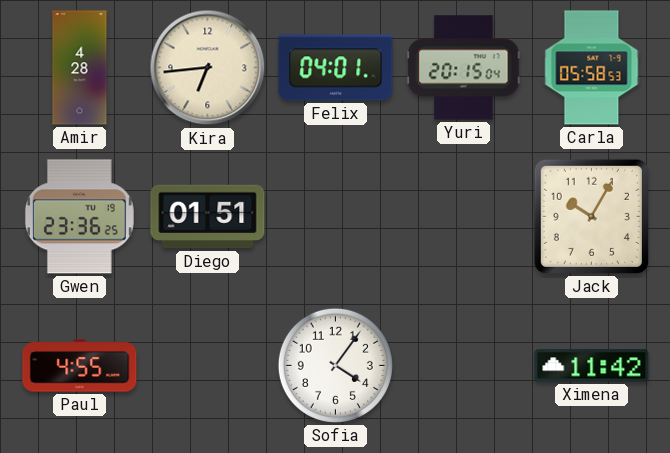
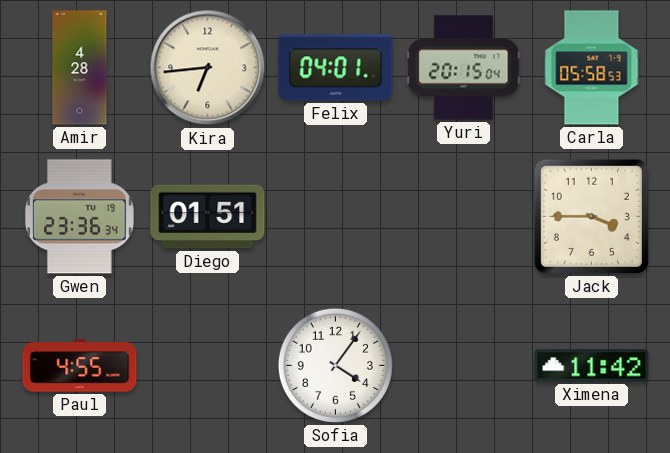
Gwen: 23:36:25 -> 23:36:34
Jack: 10:05 -> 3:45
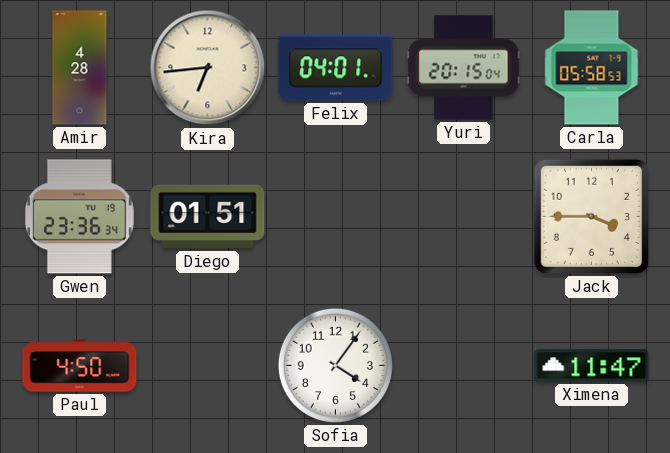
Paul: 4:55 -> 4:50
Ximena: 11:42 -> 11:47
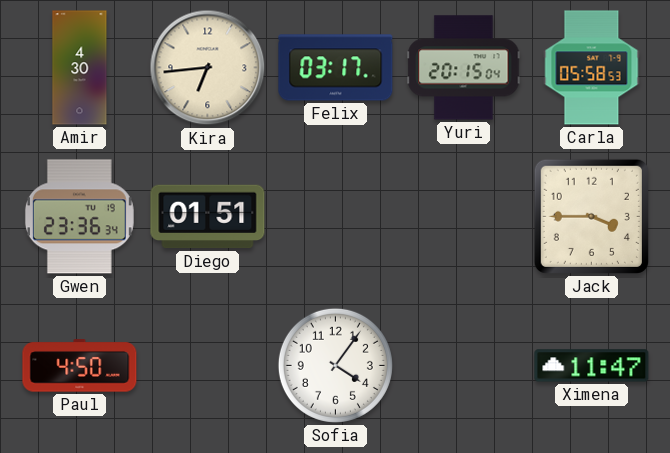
Amir: 4:28 -> 4:30
Felix: 04:01 -> 03:17
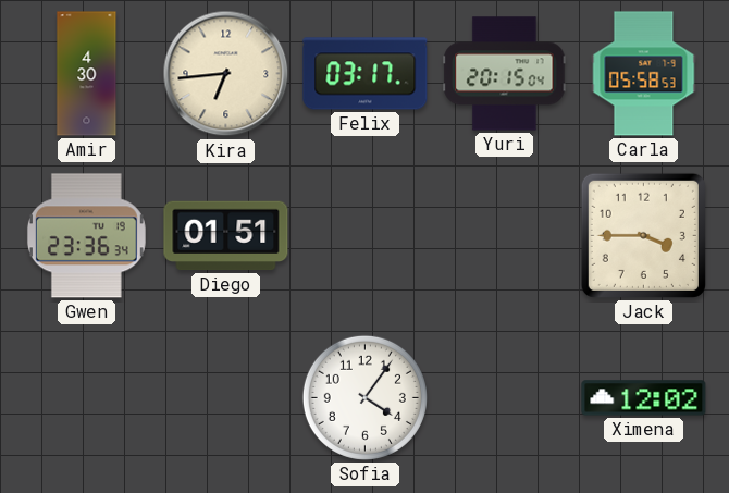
Paul: 4:50 -> none
Ximena: 11:47 -> 12:02
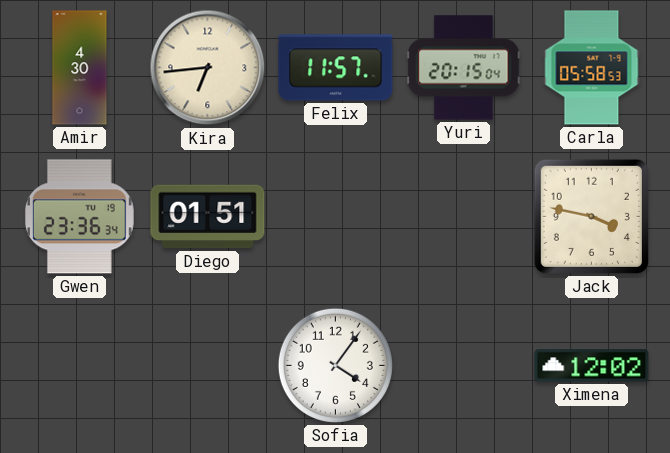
Felix: 03:17 -> 11:57
Jack: 3:45 -> 3:47
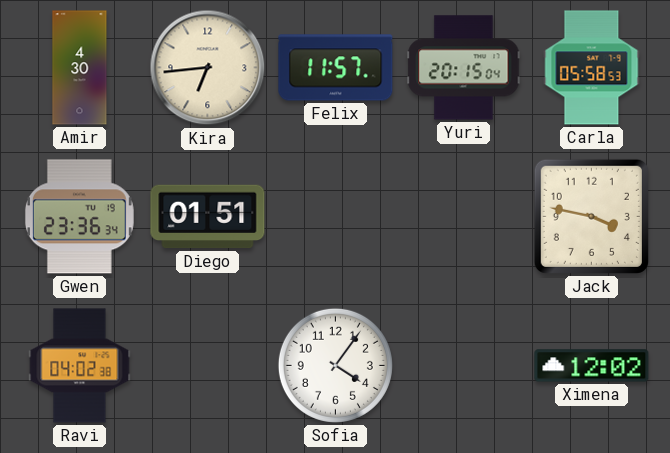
Ravi: none -> 04:02
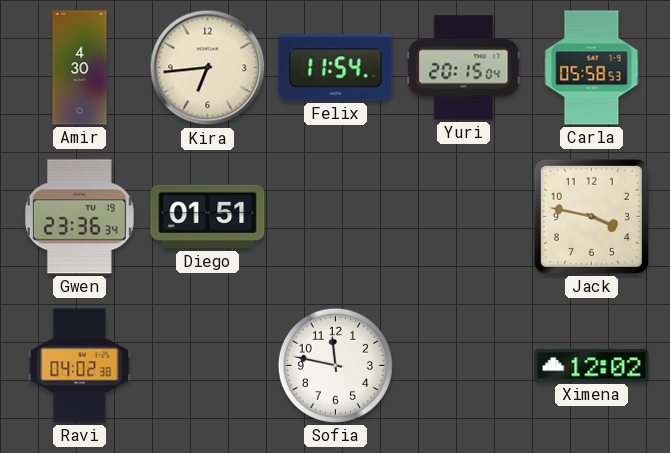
Felix: 11:57 -> 11:54
Sofia: 4:06 -> 11:47
